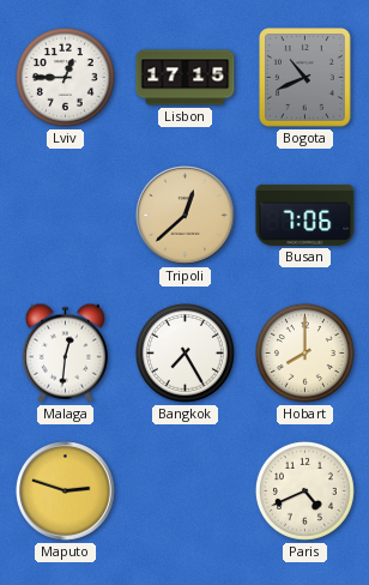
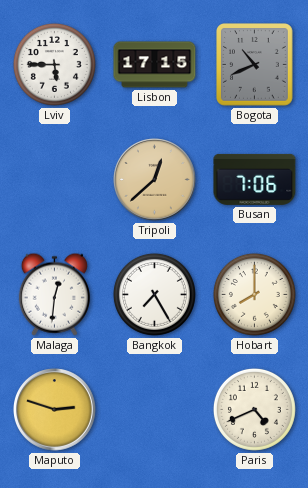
Lviv: 12:45 -> 5:45
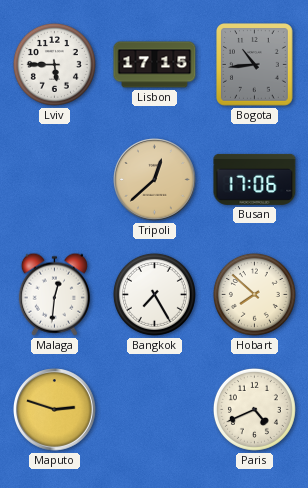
Bogota: 10:41 -> 10:44
Busan: 7:06 -> 17:06
Hobart: 8:00 -> 7:52
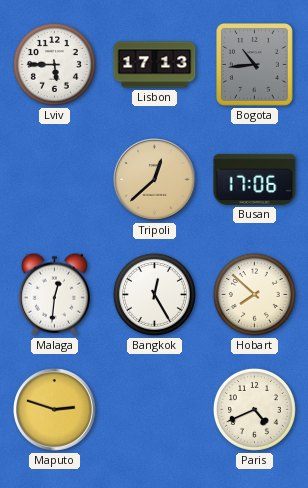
Lisbon: 17:15 -> 17:13
Bangkok: 7:25 -> 12:25
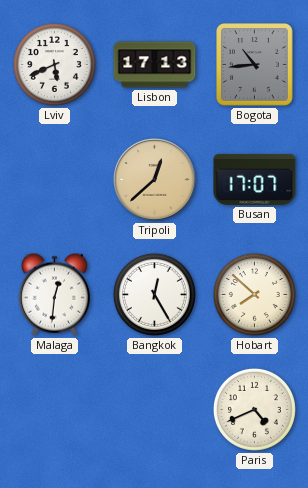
Lviv: 5:45 -> 5:41
Busan: 17:06 -> 17:07
Maputo: 2:48 -> none
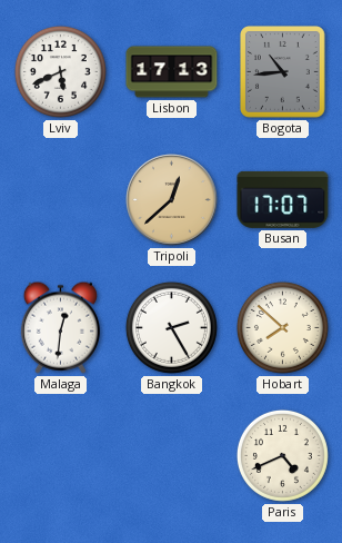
Bangkok: 12:25 -> 2:25
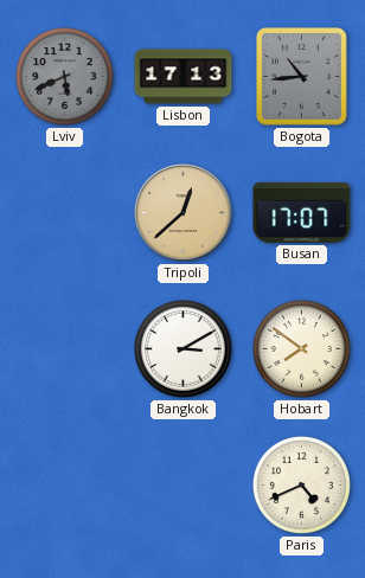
Lviv dial: white -> grey
Malaga: 12:31 -> none
Bangkok: 2:25 -> 3:10
Hobart: 7:52 -> 7:51
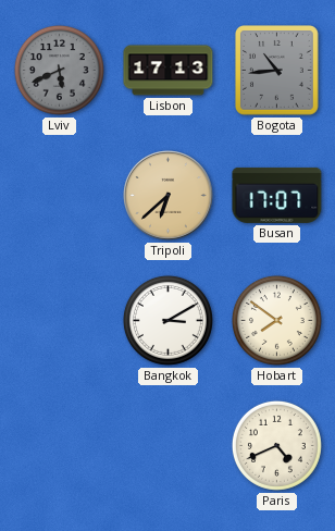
Tripoli: 12:38 -> 6:38
